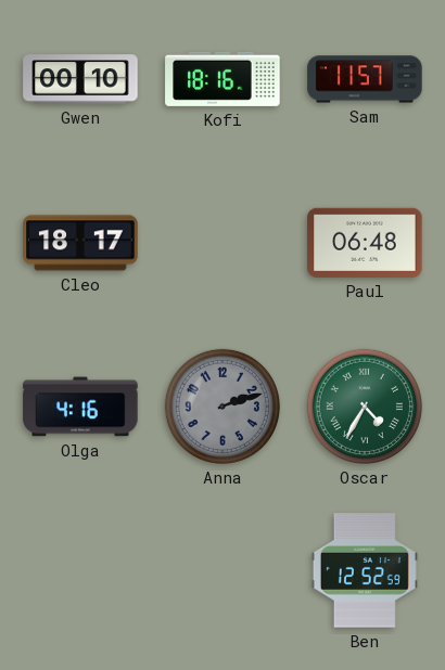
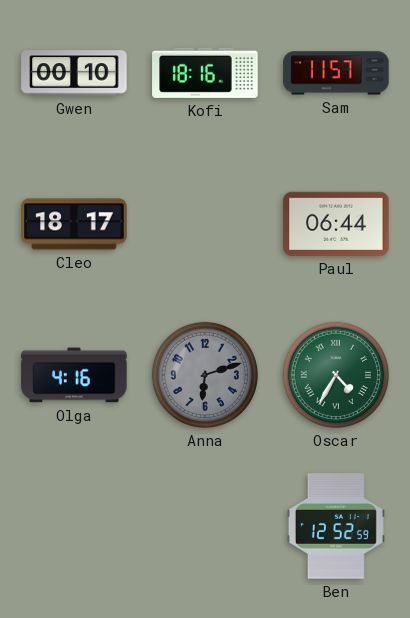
Paul: 06:48 -> 06:44
Anna: 2:12 -> 6:12
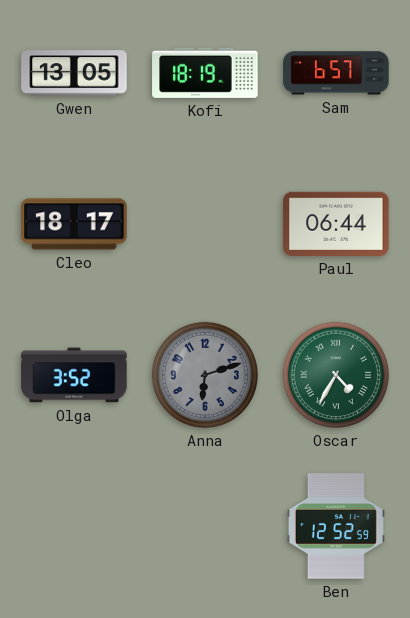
Gwen: 00:10 -> 13:05
Kofi: 18:16 -> 18:19
Sam: 11:57 -> 6:57
Olga: 4:16 -> 3:52
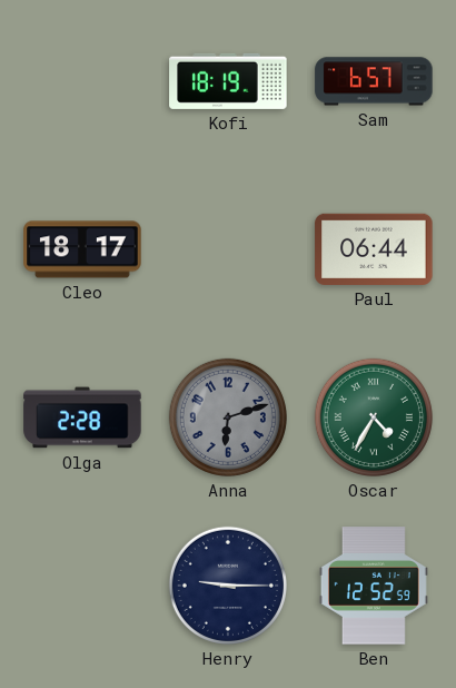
Gwen: 13:05 -> none
Olga: 3:52 -> 2:28
Henry: none -> 9:15
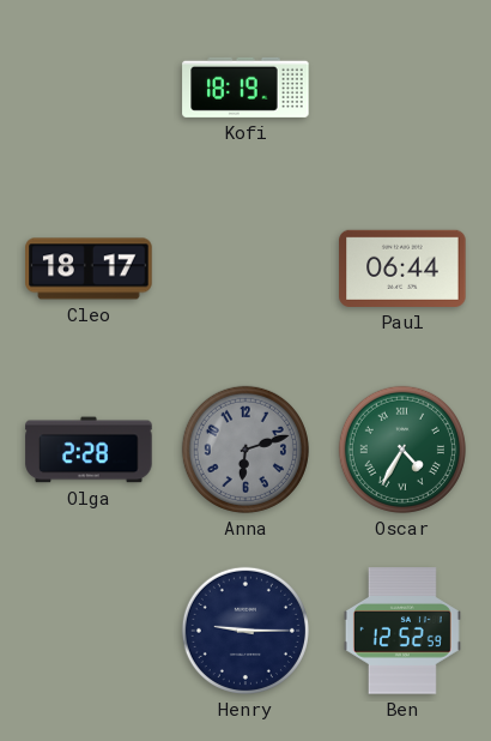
Sam: 6:57 -> none
